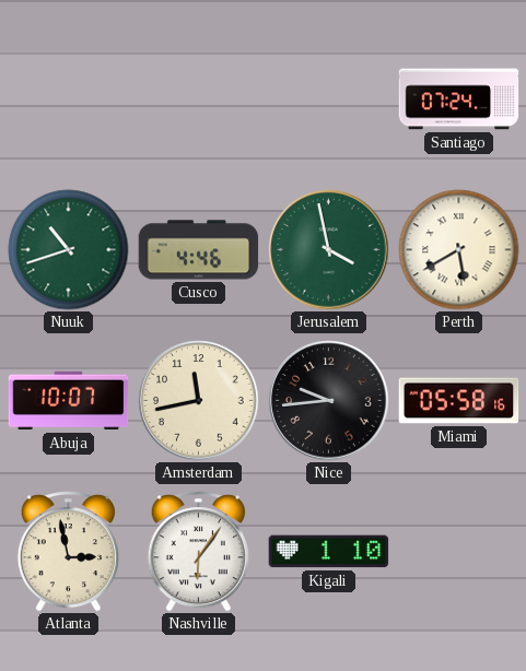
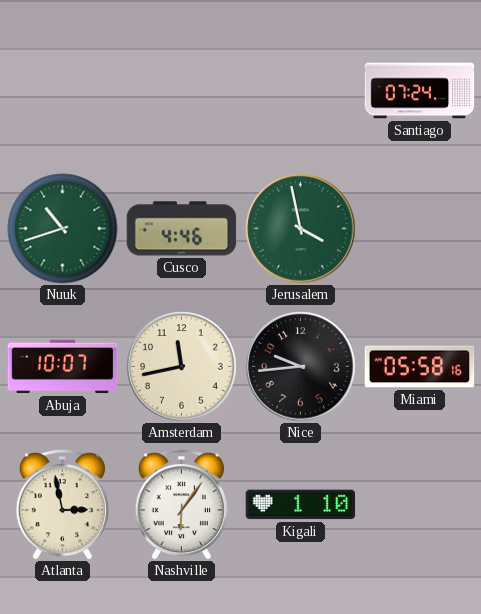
Perth: 5:40 -> none
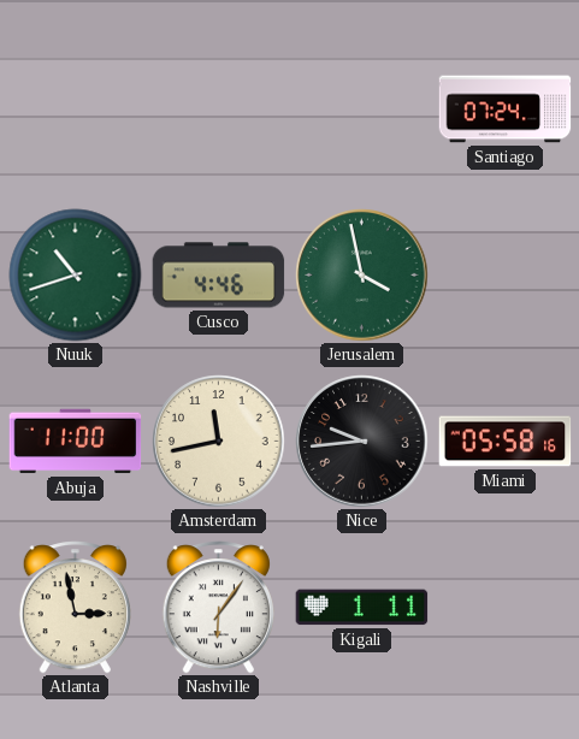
Abuja: 10:07 -> 11:00
Kigali: 1:10 -> 1:11
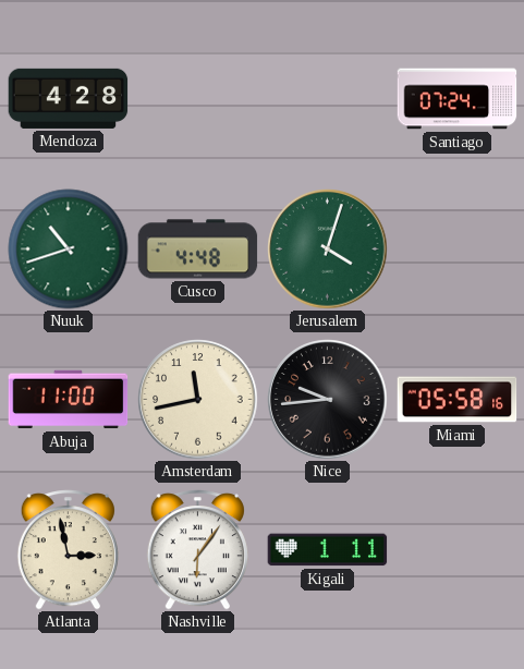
Mendoza: none -> 4:28
Cusco: 4:46 -> 4:48
Jerusalem: 3:58 -> 4:03
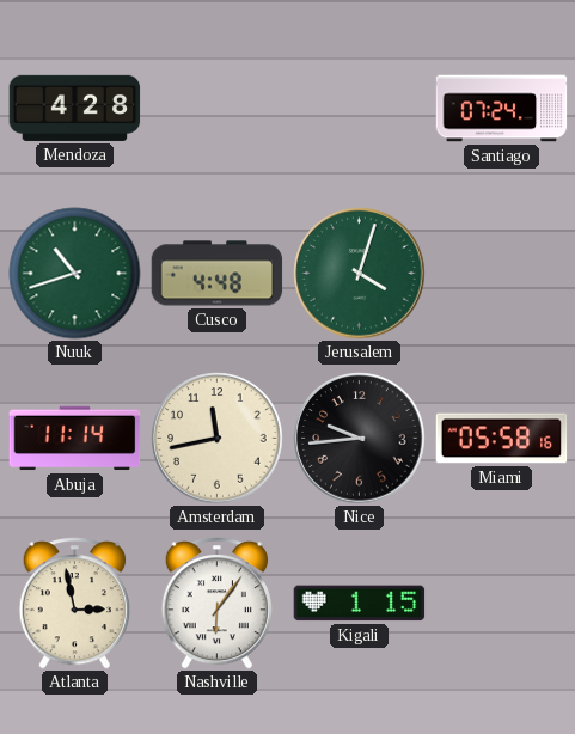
Abuja: 11:00 -> 11:14
Kigali: 1:11 -> 1:15
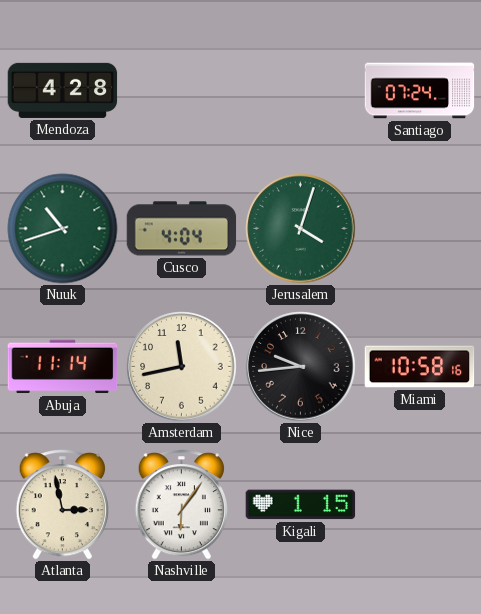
Cusco: 4:48 -> 4:04
Miami: 05:58 -> 10:58
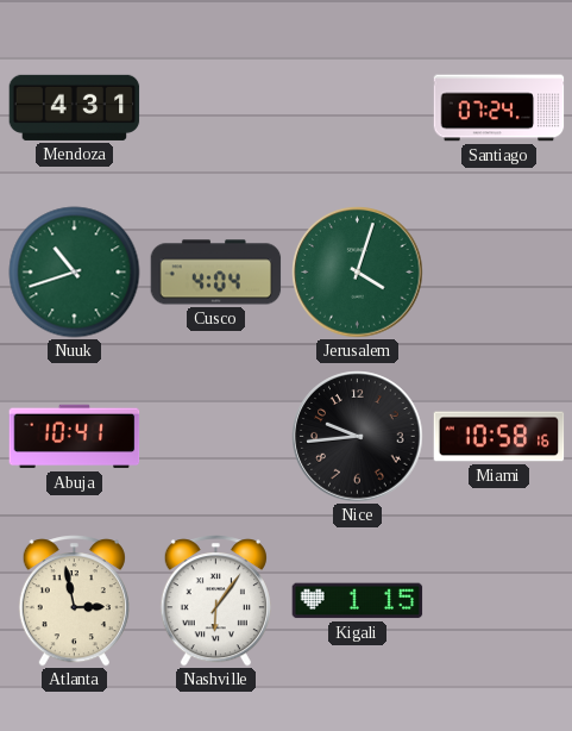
Mendoza: 4:28 -> 4:31
Abuja: 11:14 -> 10:41
Amsterdam: 11:43 -> none
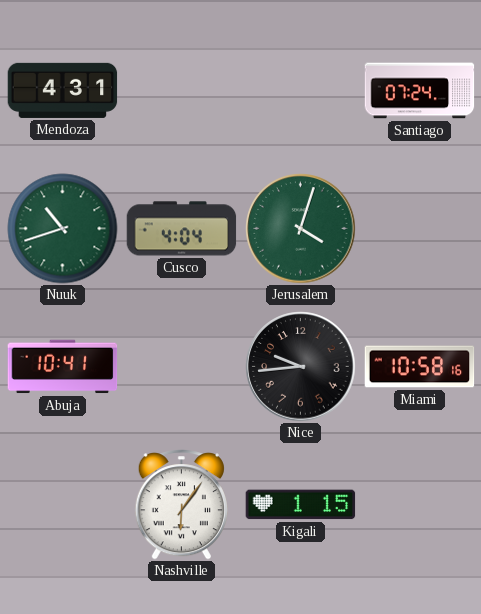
Atlanta: 2:58 -> none
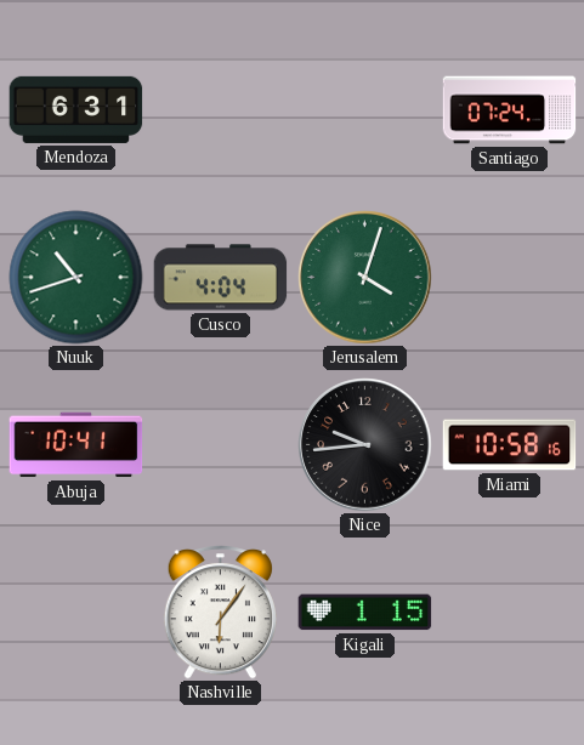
Mendoza: 4:31 -> 6:31
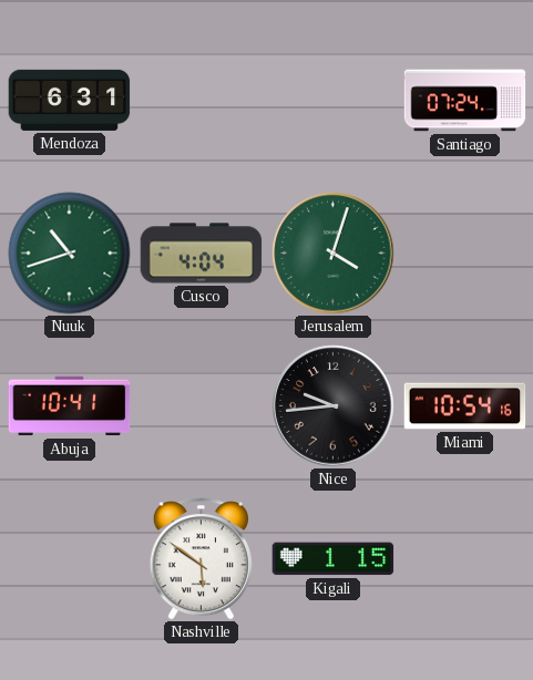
Miami: 10:58 -> 10:54
Nashville: 6:06 -> 5:51
